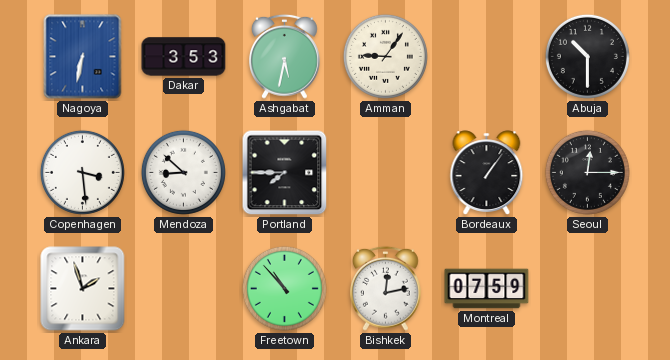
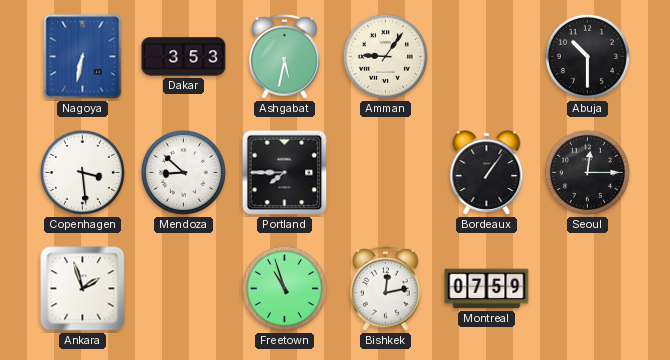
Freetown: 10:53 -> 10:57
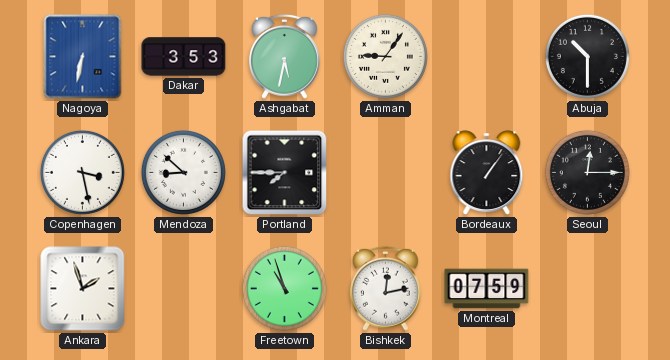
Copenhagen: 3:29 -> 3:28
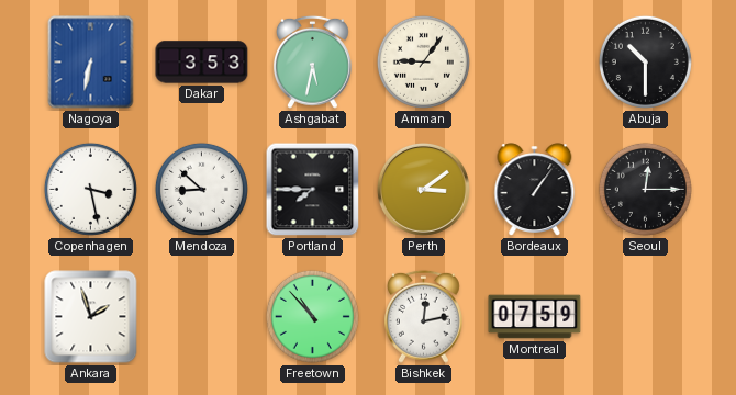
Perth: none -> 3:09
Freetown: 10:57 -> 10:53
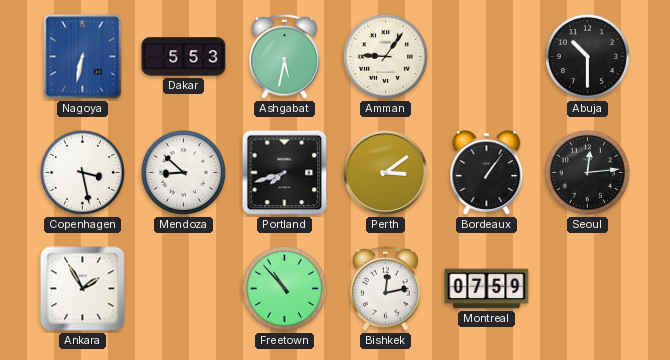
Dakar: 3:53 -> 5:53
Portland: 7:45 -> 7:42
Seoul: 12:15 -> 12:14
Ankara: 1:57 -> 1:55
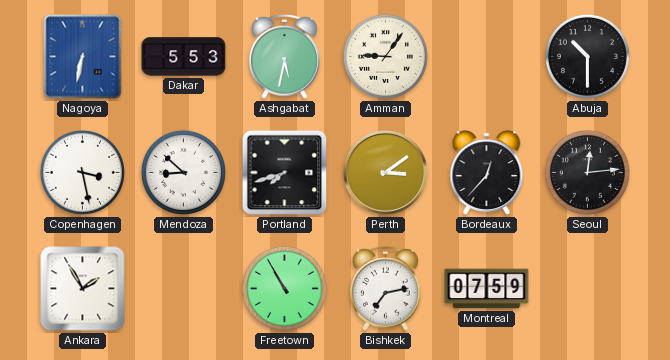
Bordeaux: 1:06 -> 12:37
Freetown: 10:53 -> 10:55
Bishkek: 12:13 -> 7:13
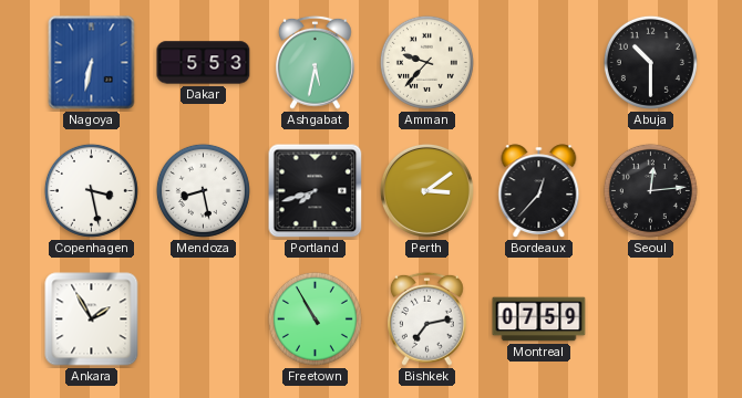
Amman: 9:06 -> 9:37
Mendoza: 8:52 -> 8:28
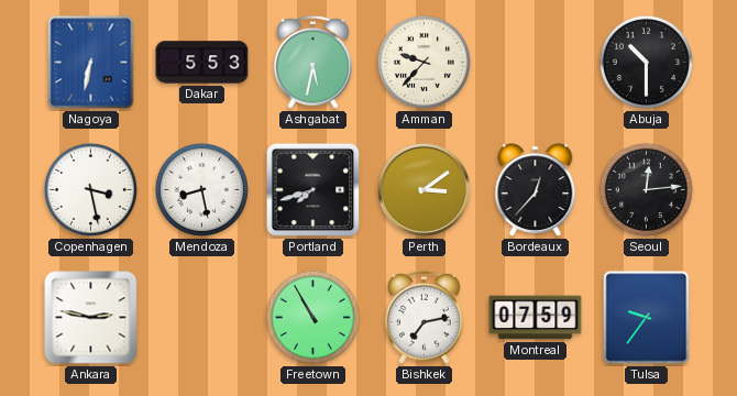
Ankara: 1:55 -> 2:47
Tulsa: none -> 9:36
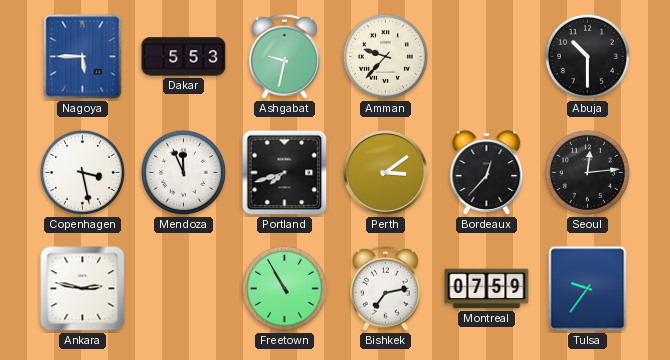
Nagoya: 6:32 -> 5:45
Ashgabat: 5:32 -> 9:32
Mendoza: 8:28 -> 11:56
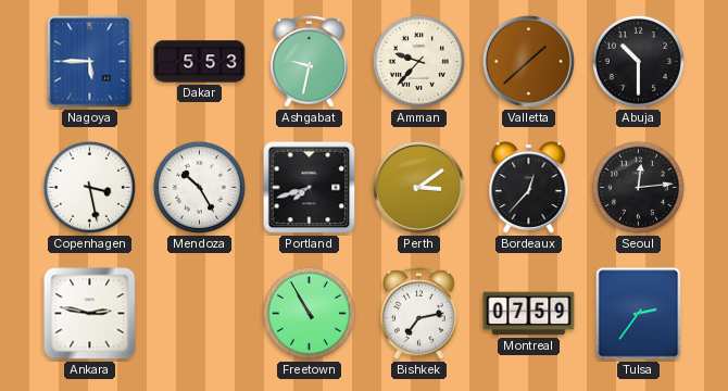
Valletta: none -> 1:38
Mendoza: 11:56 -> 10:25
Tulsa: 9:36 -> 2:36
